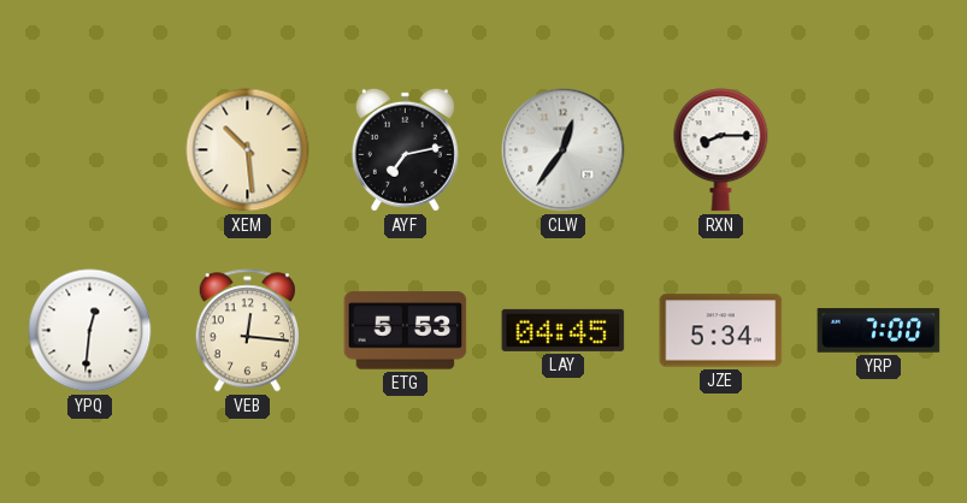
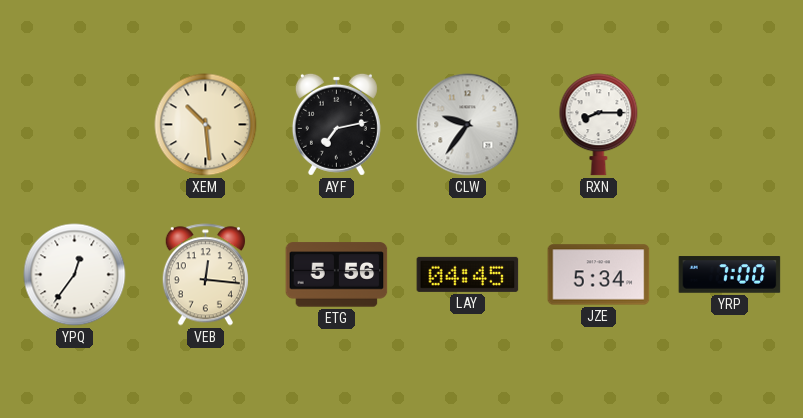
CLW: 12:36 -> 9:36
YPQ: 12:31 -> 12:36
ETG: 5:53 -> 5:56
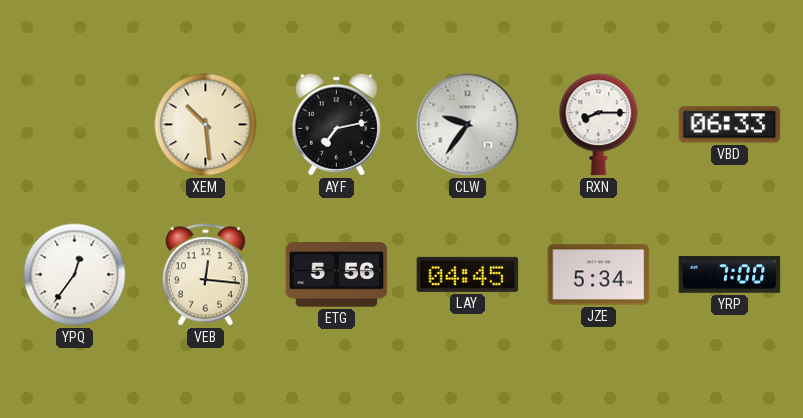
VBD: none -> 06:33
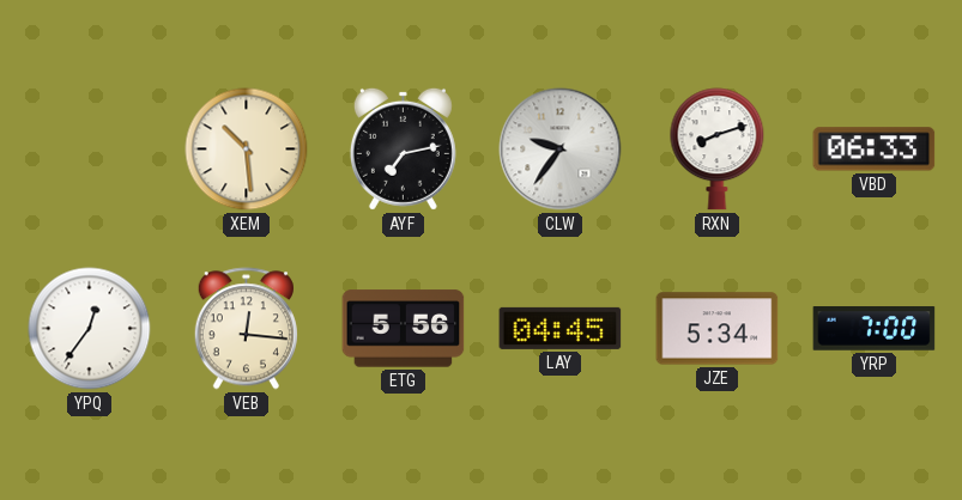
RXN: 8:15 -> 8:12
